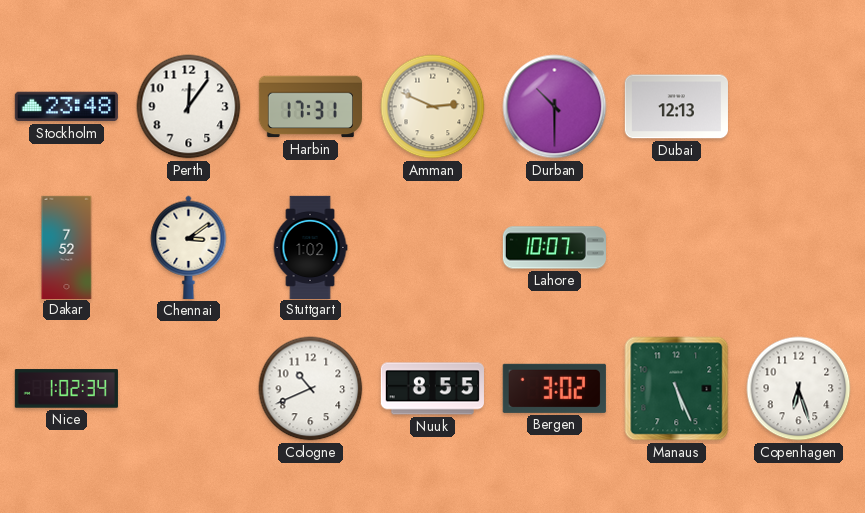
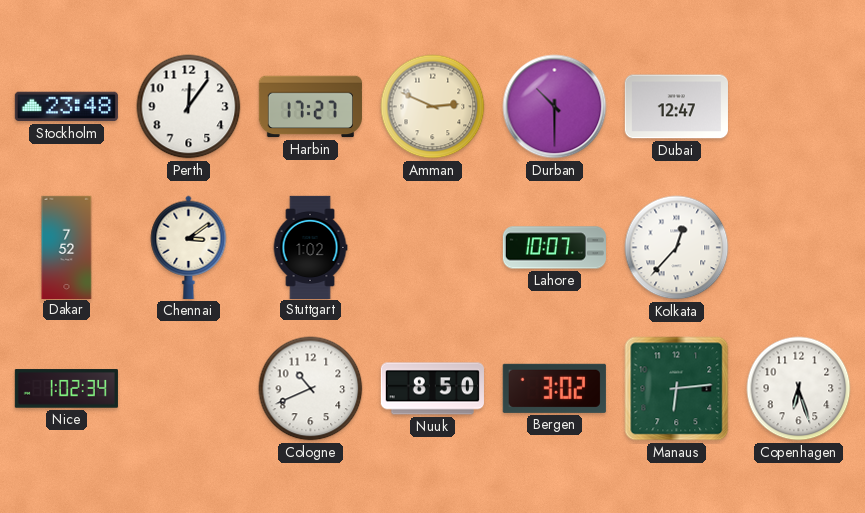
Harbin: 17:31 -> 17:27
Dubai: 12:13 -> 12:47
Kolkata: none -> 12:37
Nuuk: 8:55 -> 8:50
Manaus: 5:26 -> 6:14
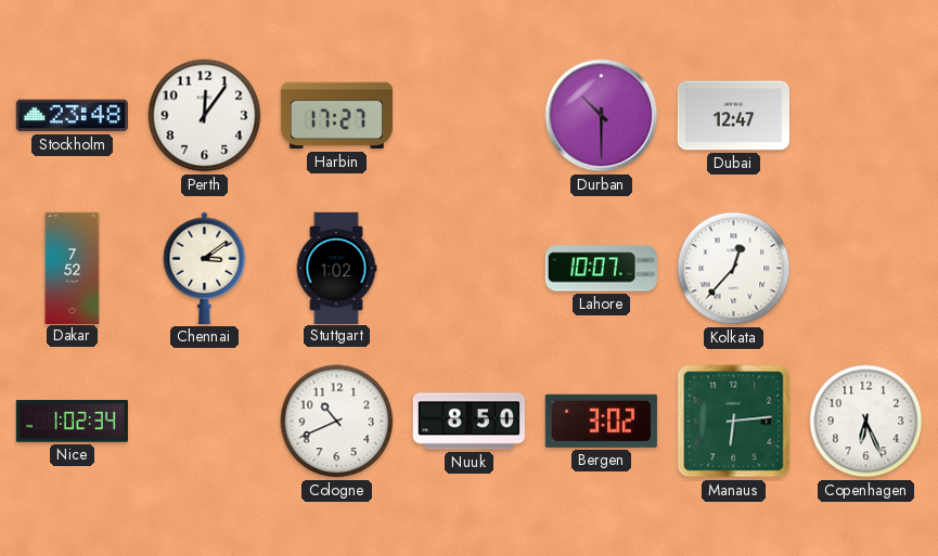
Amman: 2:49 -> none
Copenhagen: 6:27 -> 6:26
